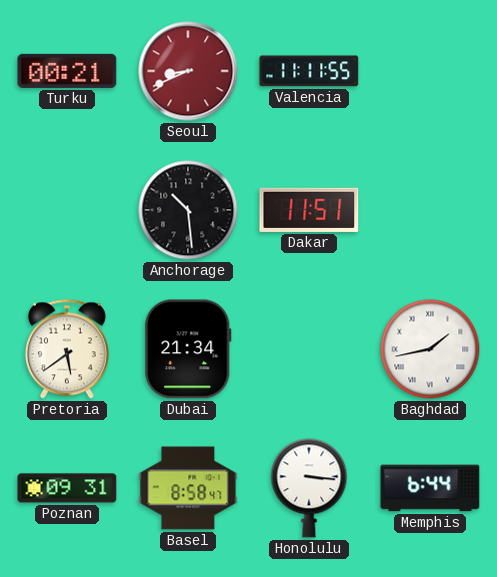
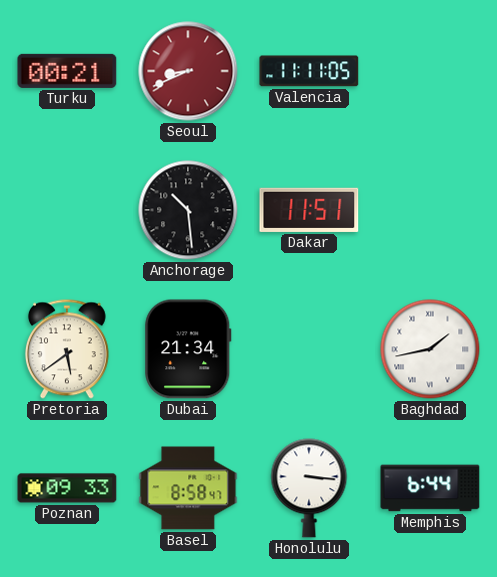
Valencia: 11:11:55 -> 11:11:05
Poznan: 09:31 -> 09:33
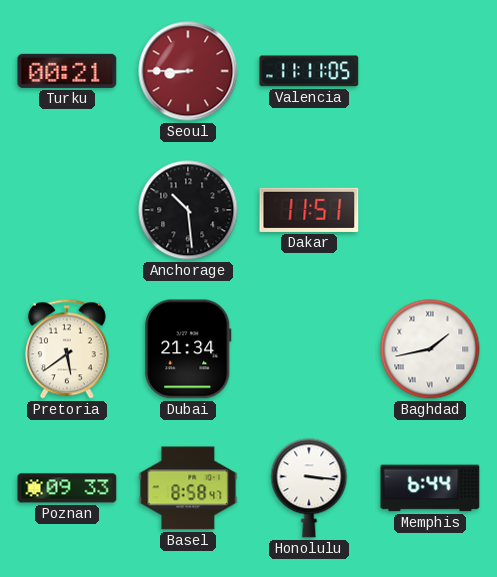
Seoul: 8:41 -> 8:45
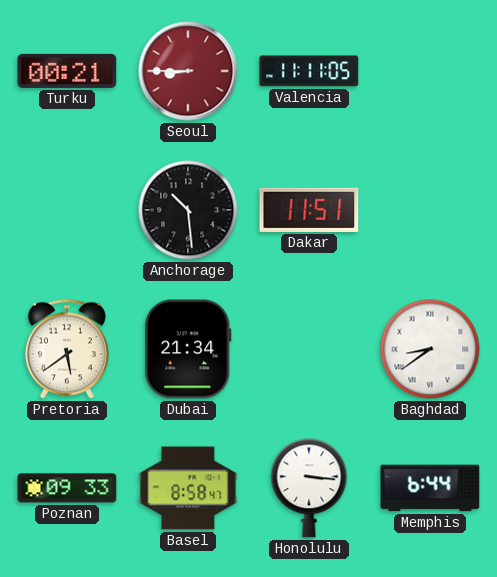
Baghdad: 1:43 -> 8:39
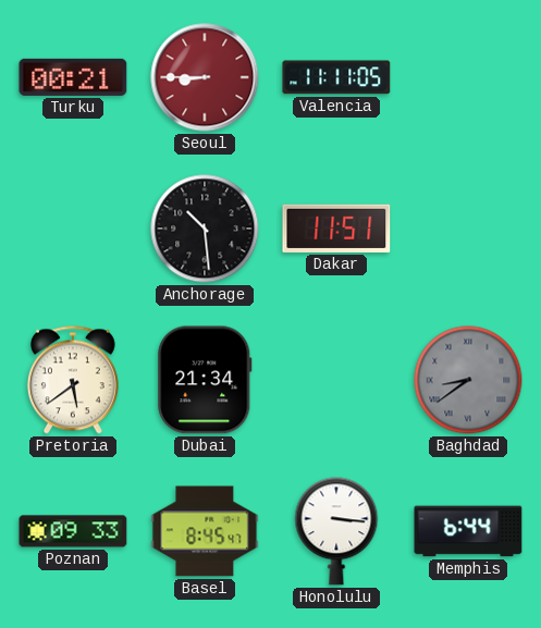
Baghdad dial: white -> grey
Basel: 8:58 -> 8:45
